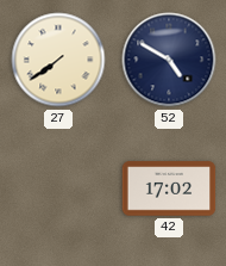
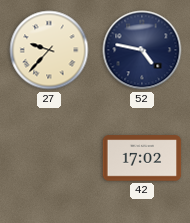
27: 7:39 -> 9:37
52: 4:50 -> 4:47
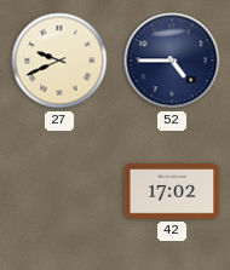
27: 9:37 -> 9:41
52: 4:47 -> 4:45
